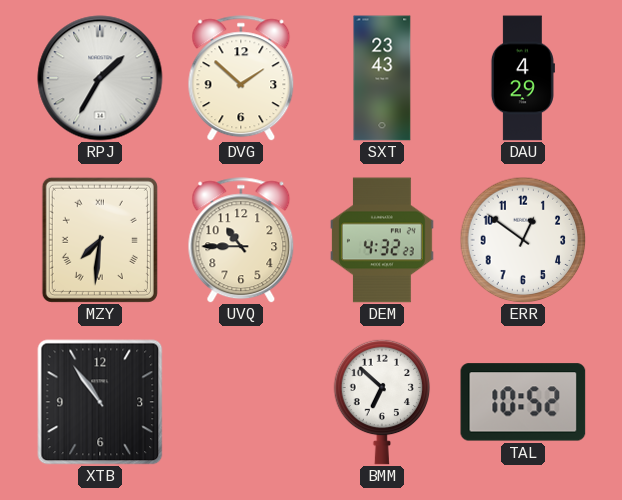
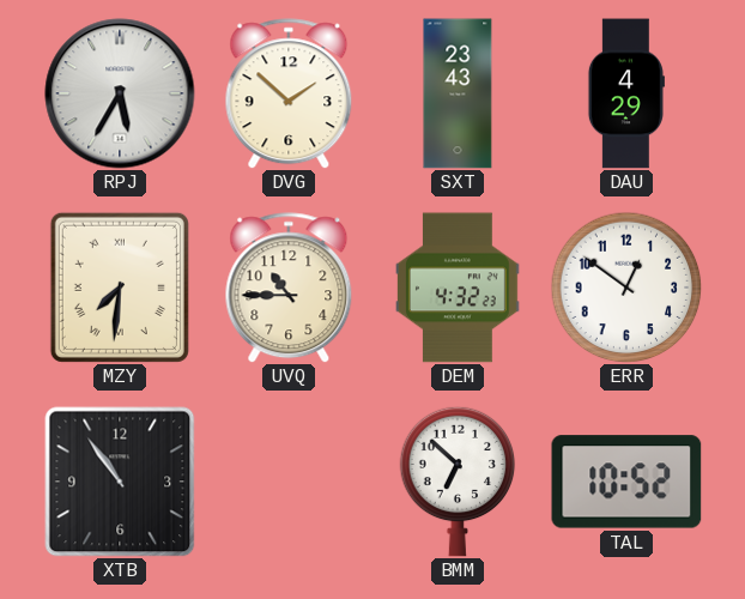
RPJ: 1:35 -> 5:35
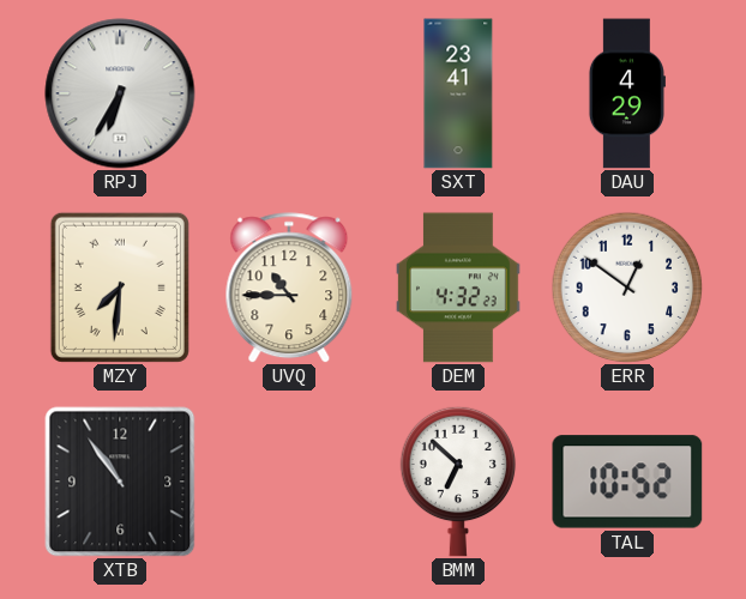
RPJ: 5:35 -> 6:35
DVG: 1:52 -> none
SXT: 23:43 -> 23:41
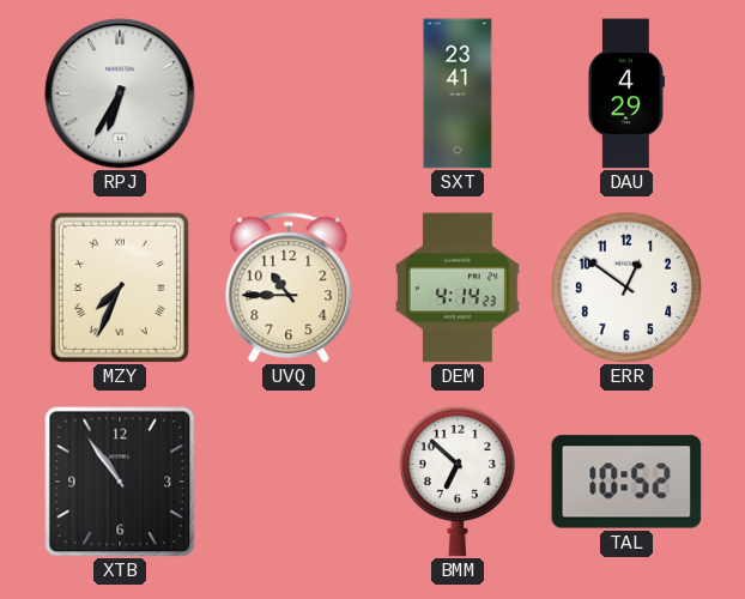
MZY: 7:31 -> 7:34
DEM: 4:32 -> 4:14
